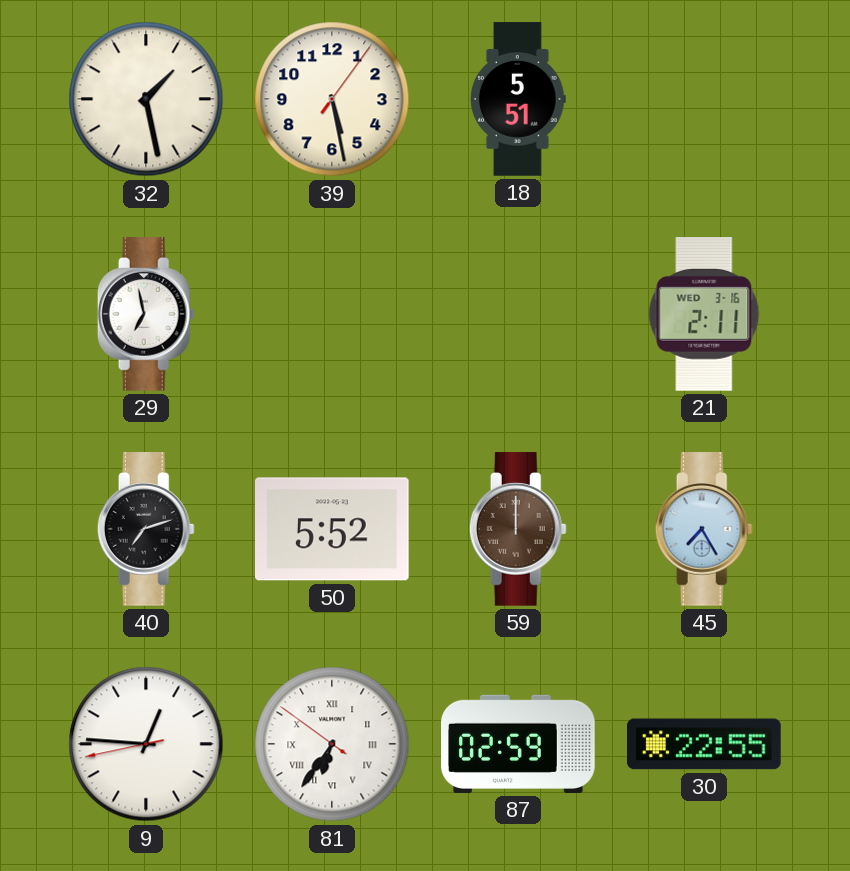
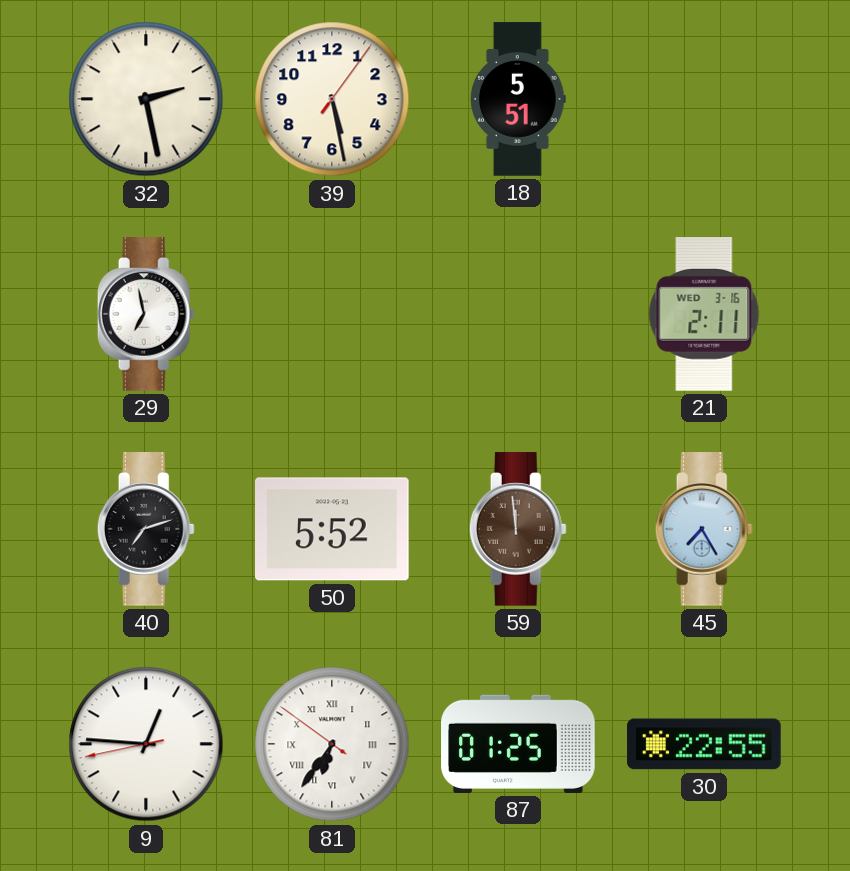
32: 1:28 -> 2:28
59: 12:00 -> 11:59
87: 02:59 -> 01:25
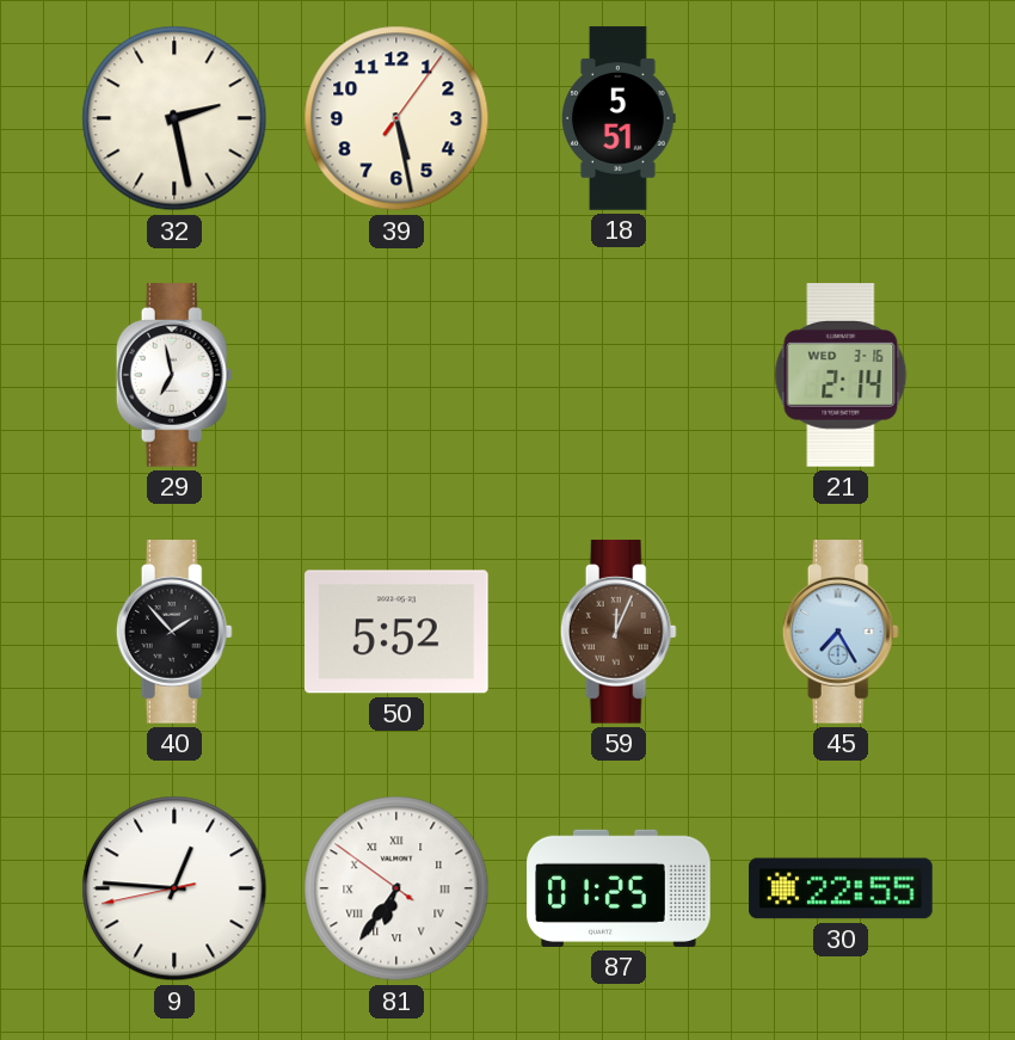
21: 2:11 -> 2:14
40: 7:12 -> 1:53
59: 11:59 -> 12:04
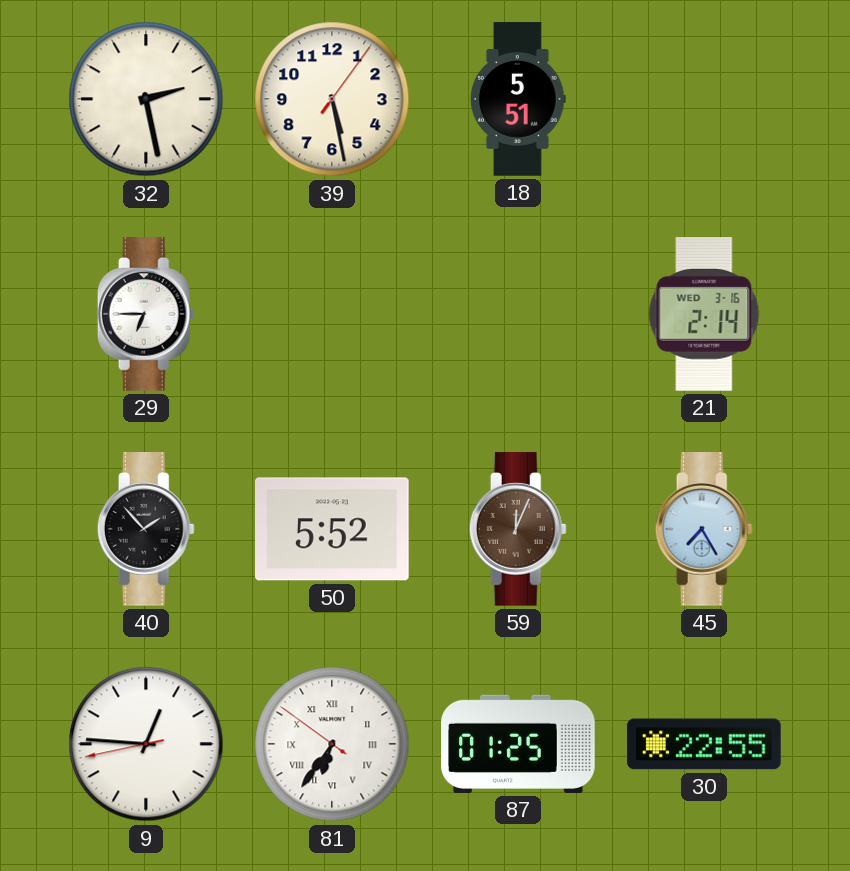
29: 6:58 -> 6:45
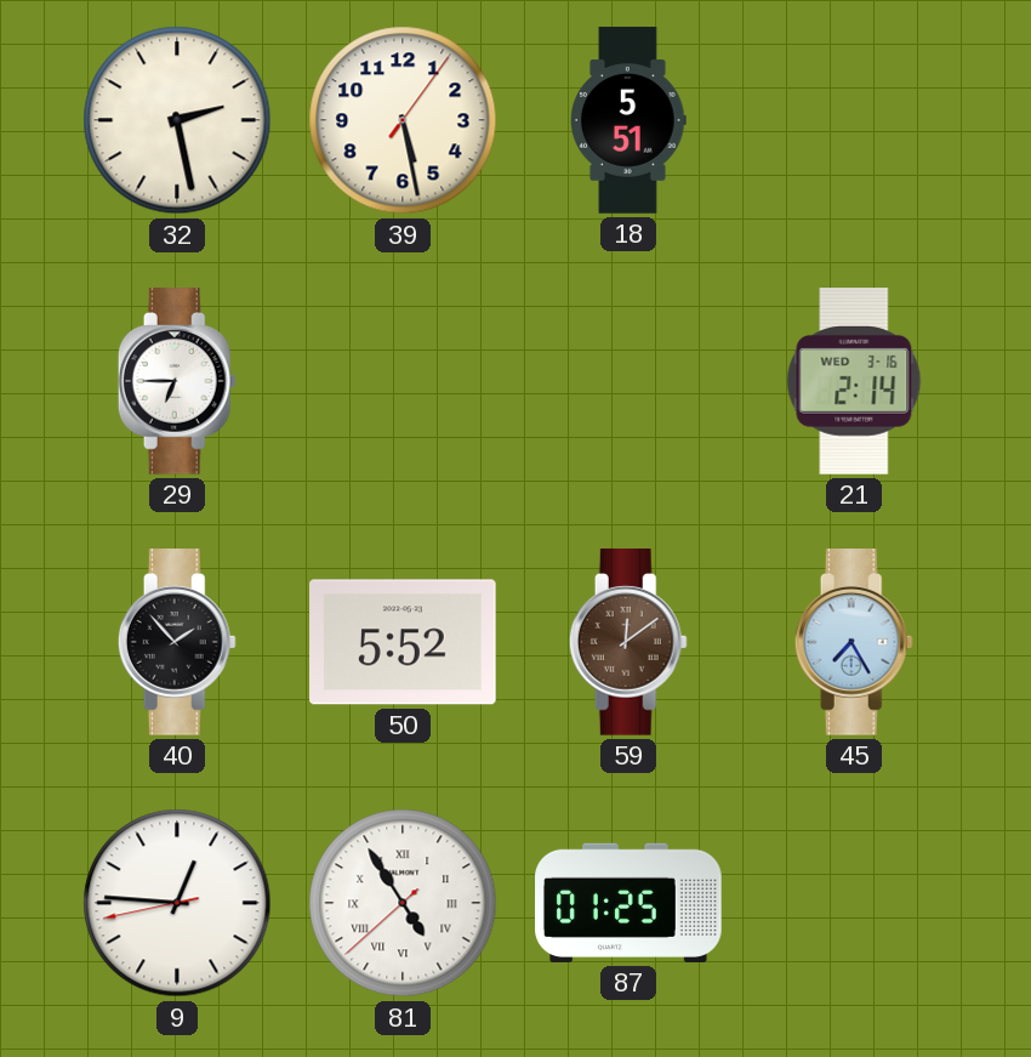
59: 12:04 -> 12:09
81: 6:35 -> 4:54
30: 22:55 -> none
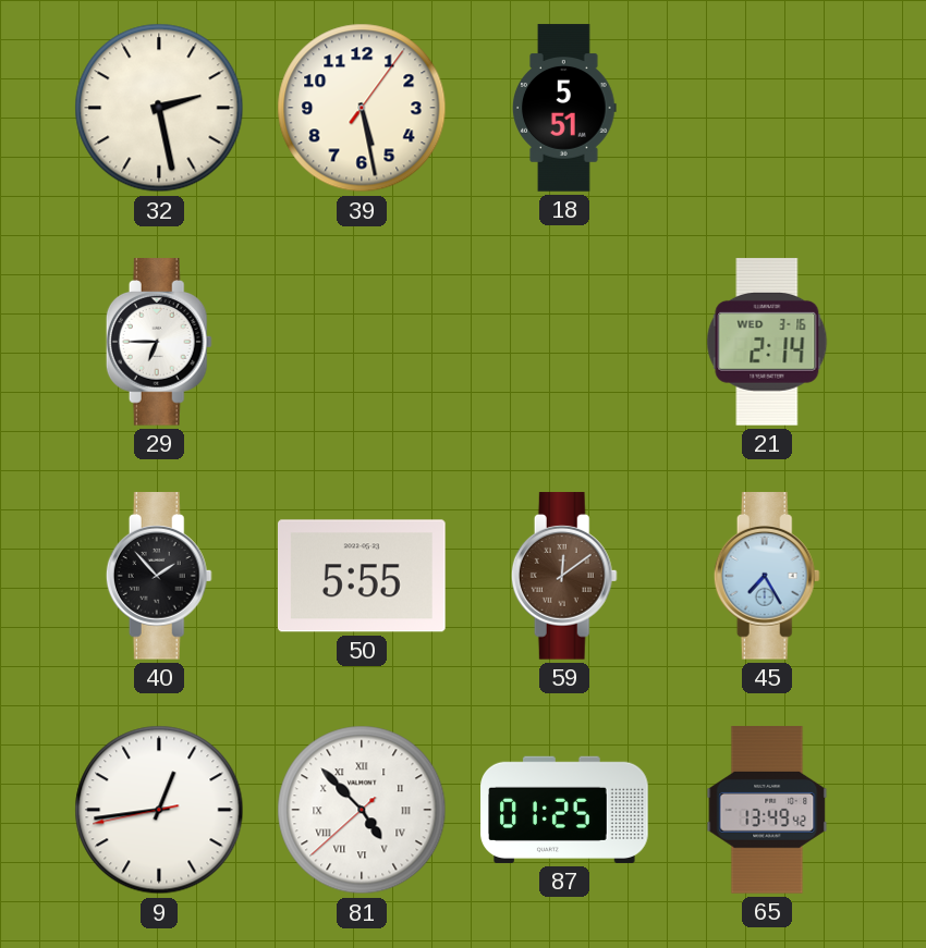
50: 5:52 -> 5:55
9: 12:45 -> 12:43
81: 4:54 -> 4:52
65: none -> 13:49
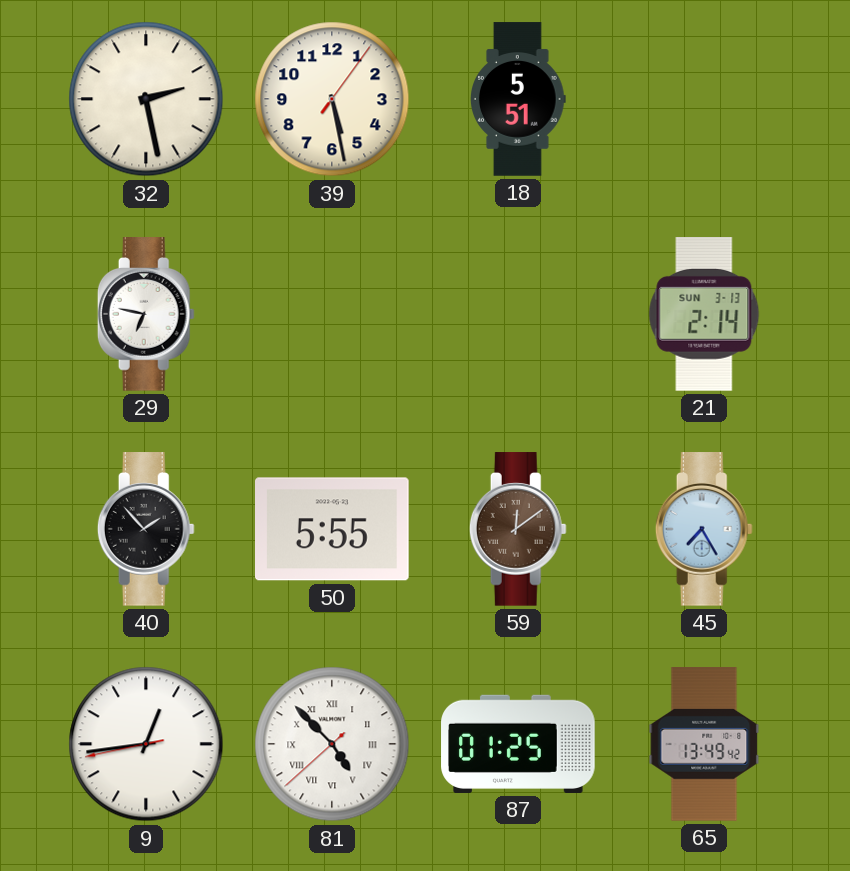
29: 6:45 -> 6:47
21 date: WED 3-16 -> SUN 3-13
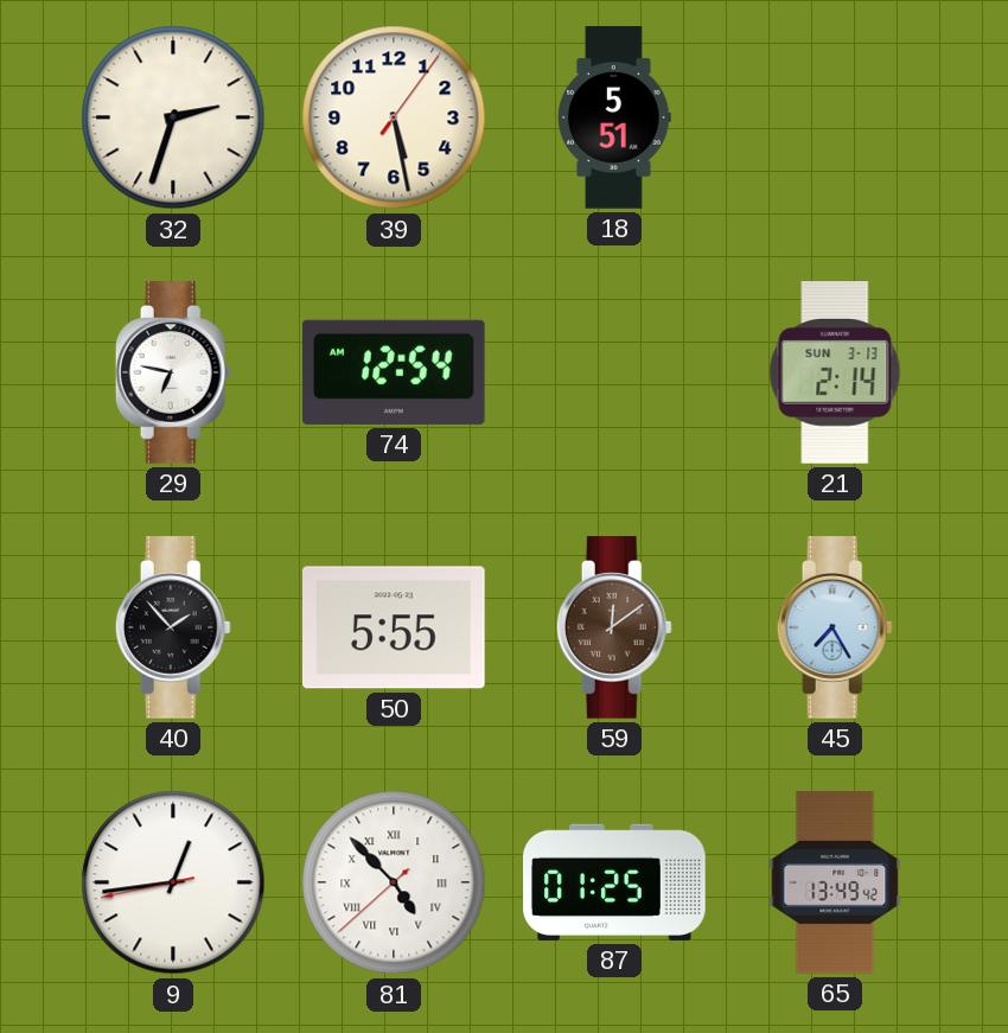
32: 2:28 -> 2:33
74: none -> 12:54
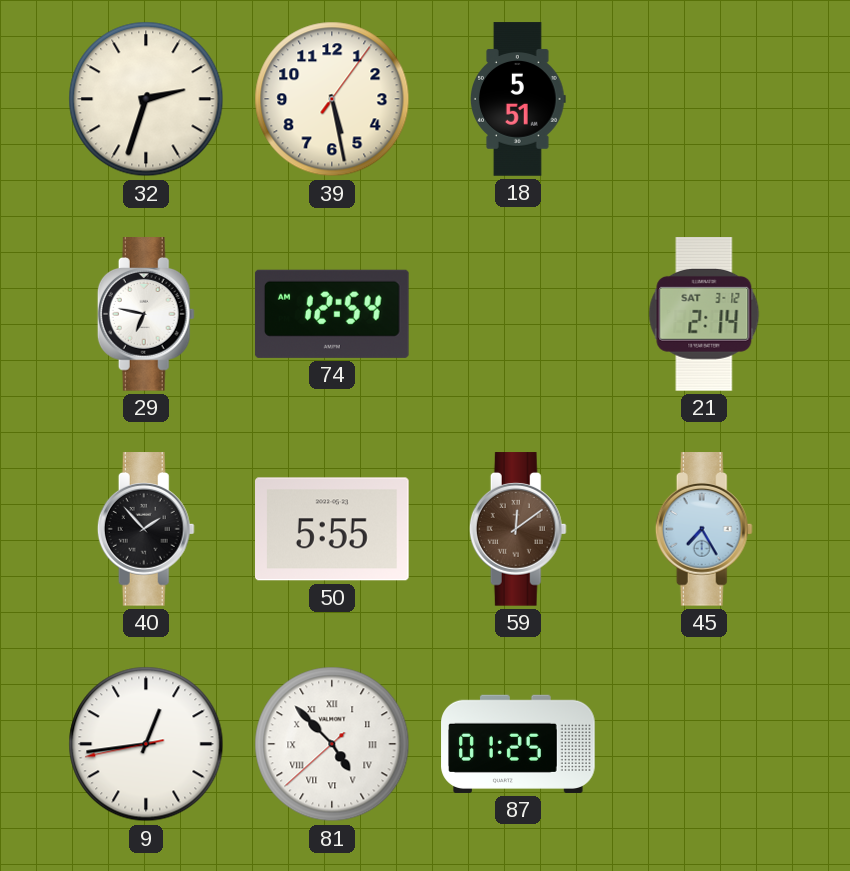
21 date: SUN 3-13 -> SAT 3-12
65: 13:49 -> none
